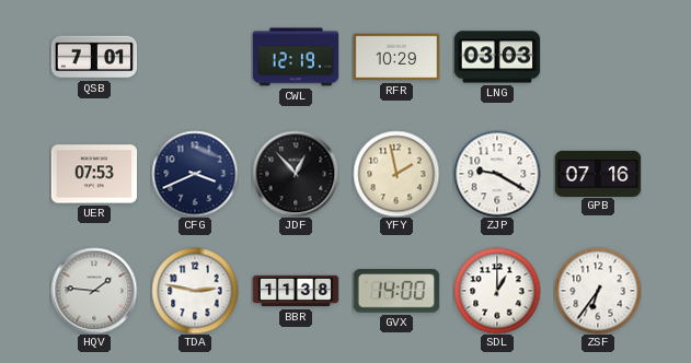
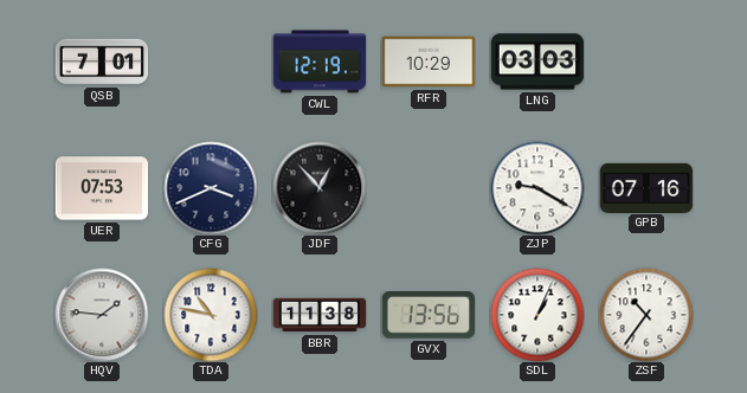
YFY: 1:58 -> none
TDA: 2:47 -> 10:47
GVX: 14:00 -> 13:56
SDL: 1:00 -> 1:04
ZSF: 6:36 -> 10:36
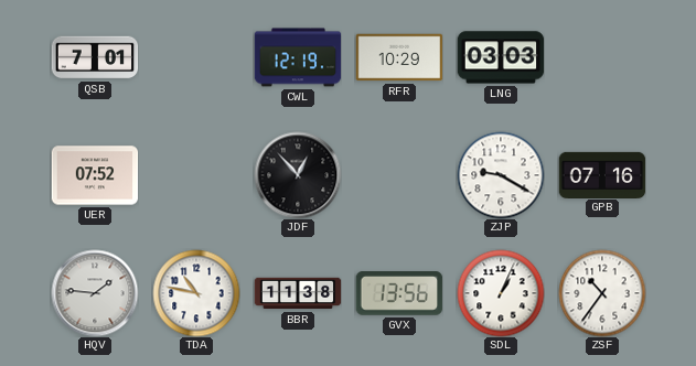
UER: 07:53 -> 07:52
CFG: 3:41 -> none
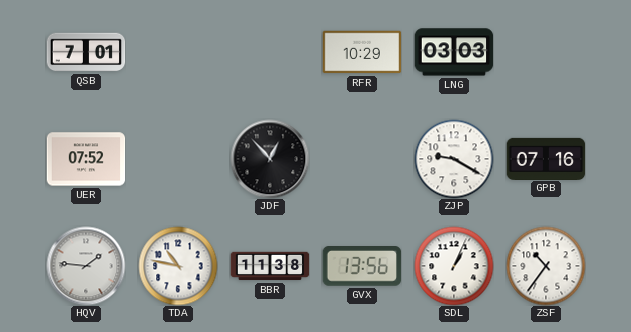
CWL: 12:19 -> none
